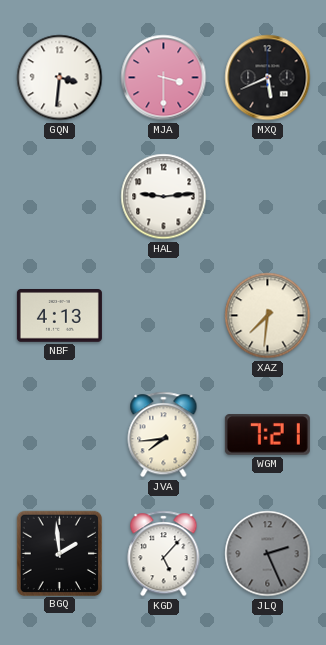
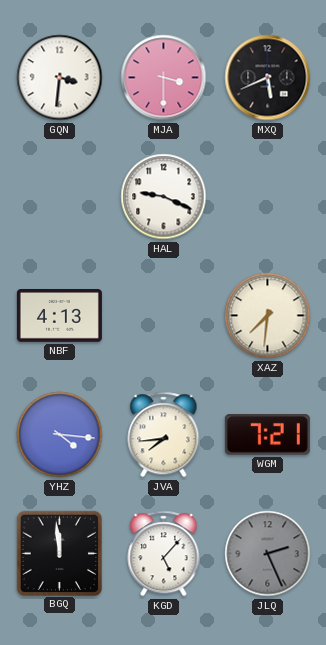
HAL: 9:14 -> 9:19
YHZ: none -> 4:16
BGQ: 1:59 -> 11:59
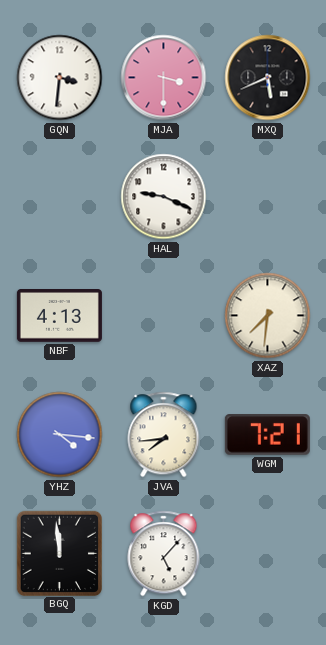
JLQ: 2:26 -> none
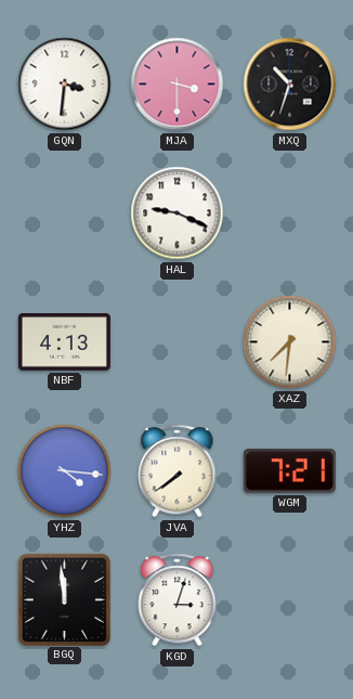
MXQ: 5:41 -> 10:33
JVA: 7:44 -> 7:39
KGD: 5:07 -> 3:03
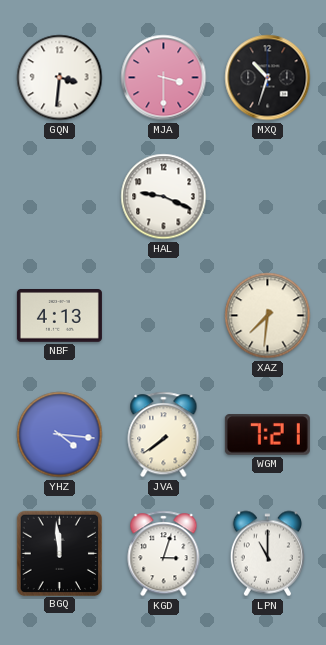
LPN: none -> 11:00
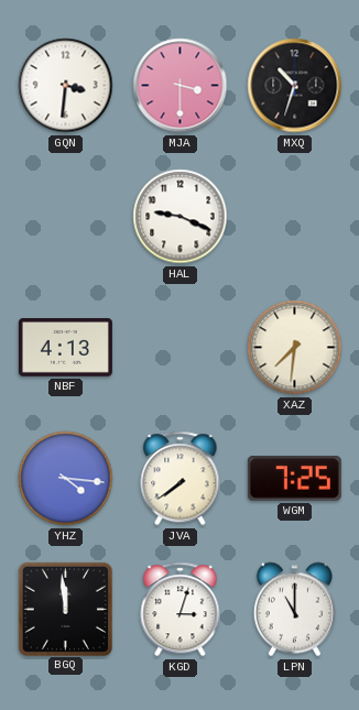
WGM: 7:21 -> 7:25
